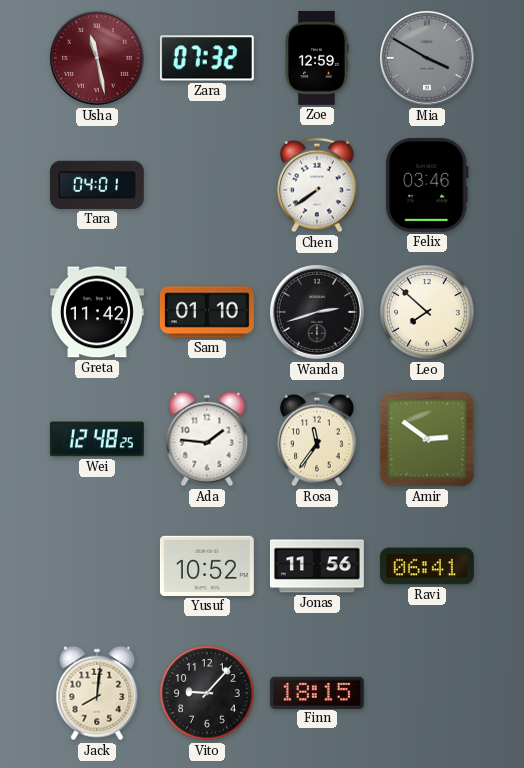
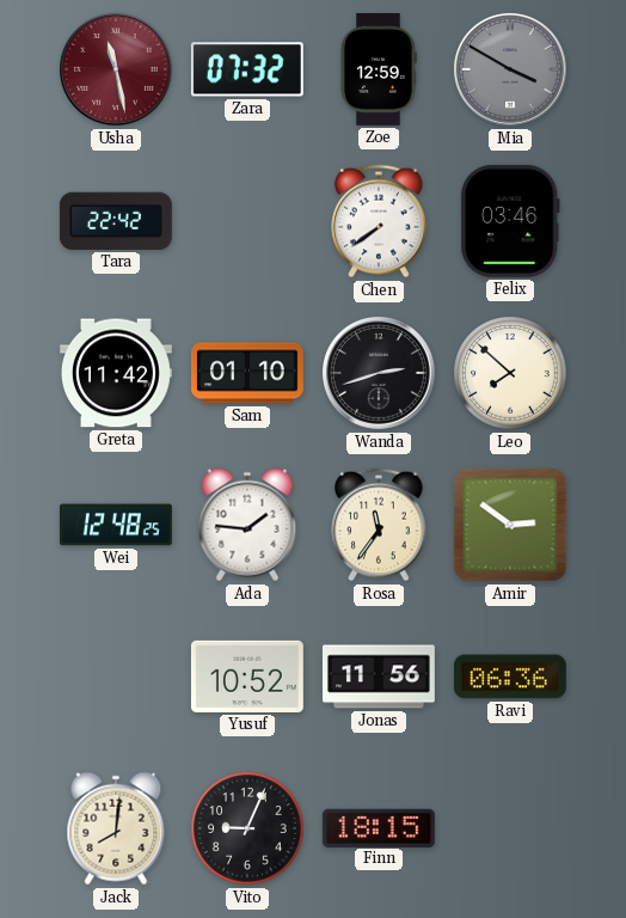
Tara: 04:01 -> 22:42
Ravi: 06:41 -> 06:36
Vito: 9:07 -> 9:04
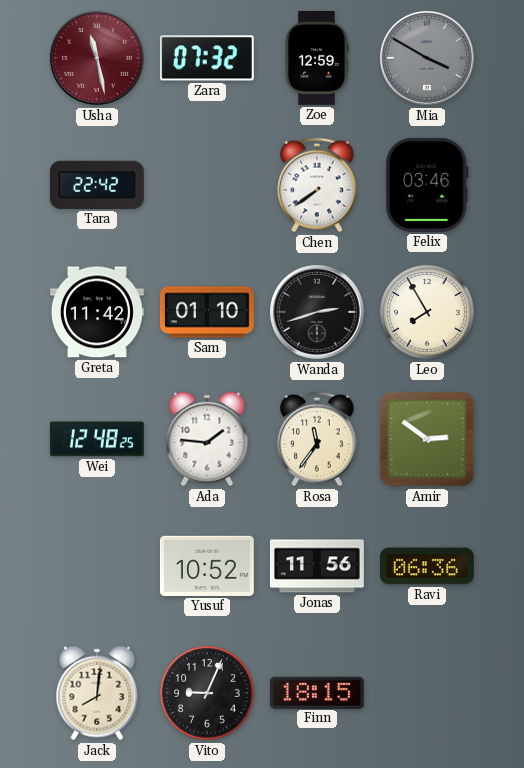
Leo: 7:52 -> 7:55
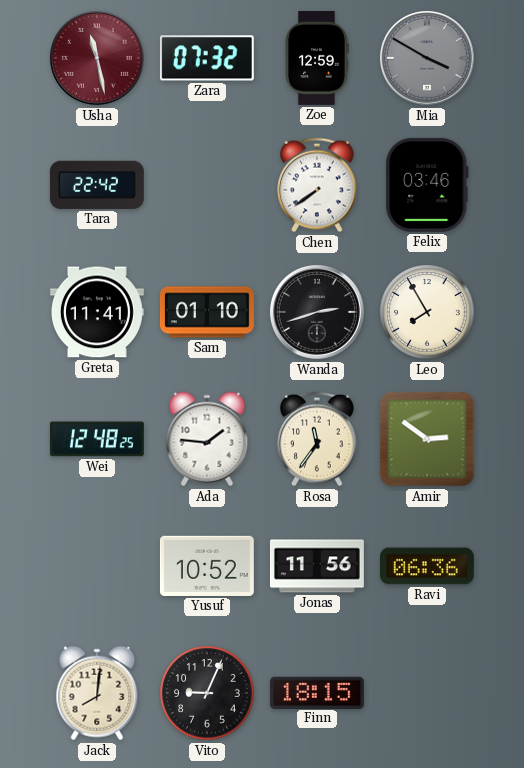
Greta: 11:42 -> 11:41
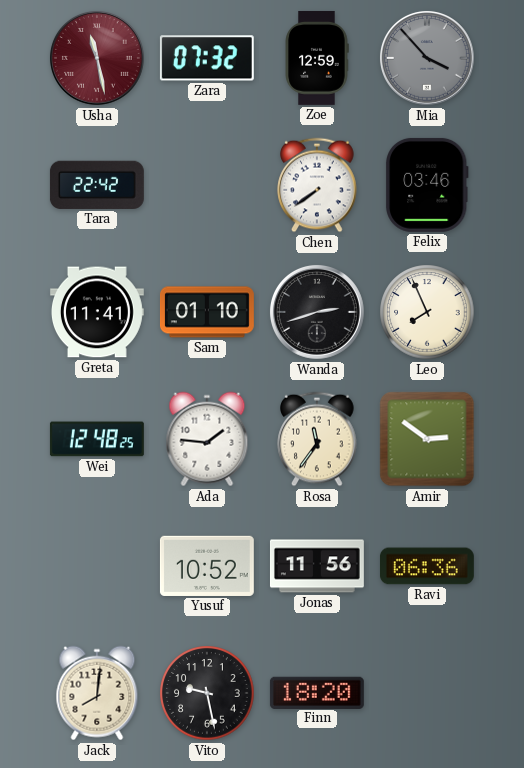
Mia: 3:50 -> 3:53
Leo: 7:55 -> 7:56
Vito: 9:04 -> 9:28
Finn: 18:15 -> 18:20
